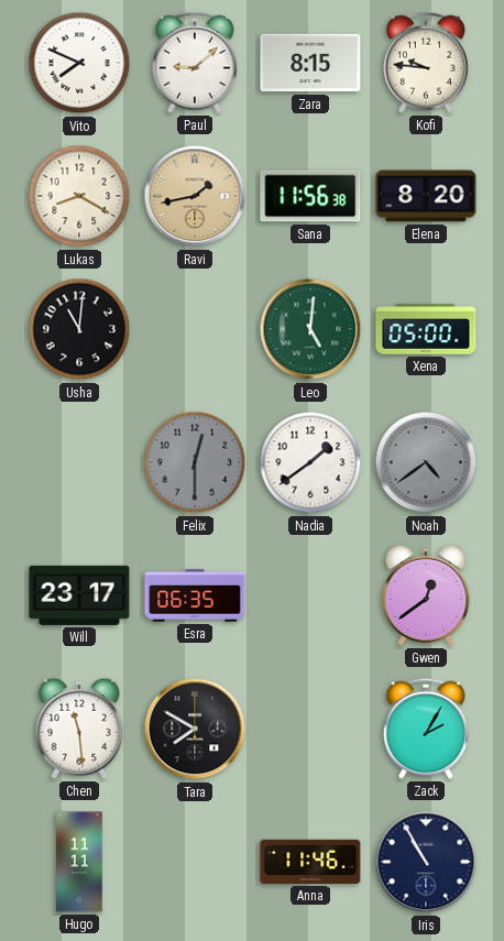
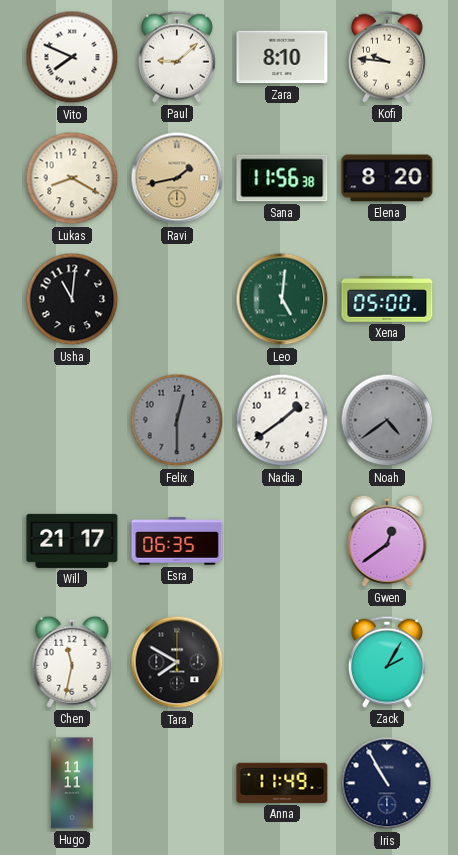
Zara: 8:15 -> 8:10
Will: 23:17 -> 21:17
Chen: 11:29 -> 11:32
Anna: 11:46 -> 11:49
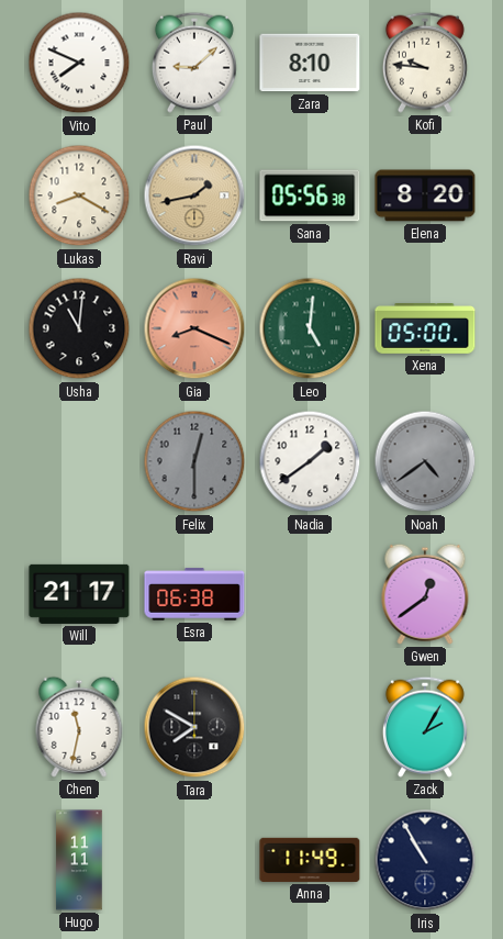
Sana: 11:56 -> 05:56
Gia: none -> 8:19
Esra: 06:35 -> 06:38
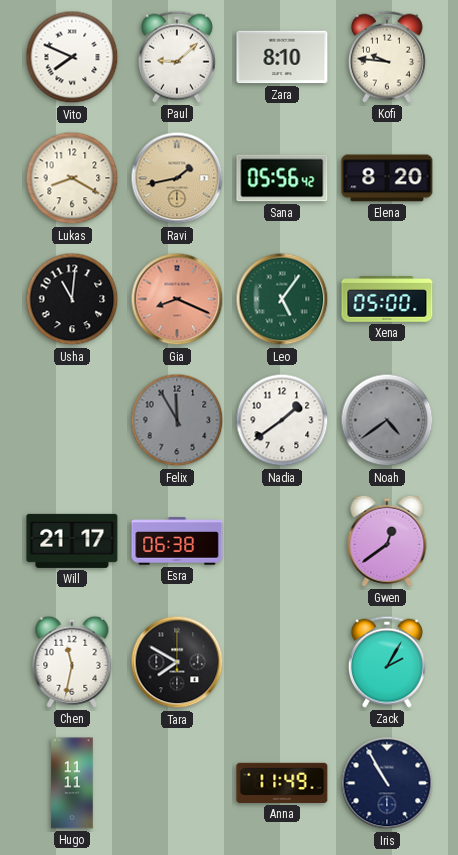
Sana: 05:56:38 -> 05:56:42
Leo: 5:01 -> 5:06
Felix: 12:30 -> 11:55
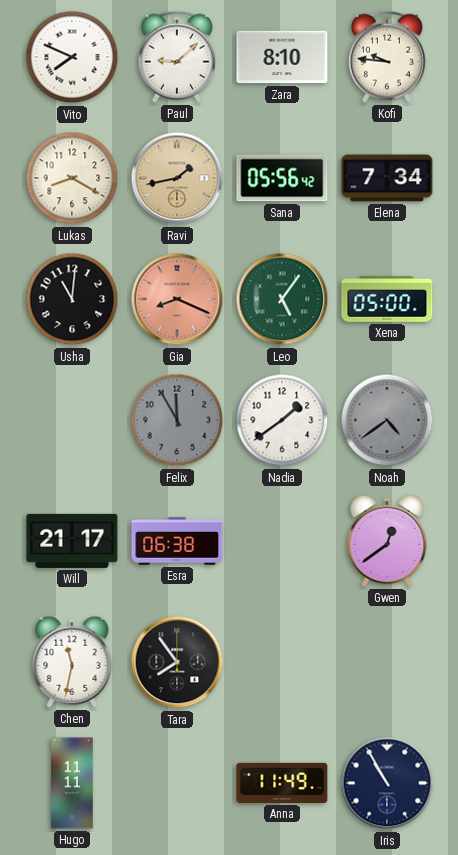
Elena: 8:20 -> 7:34
Tara: 7:50 -> 7:54
Zack: 2:05 -> none
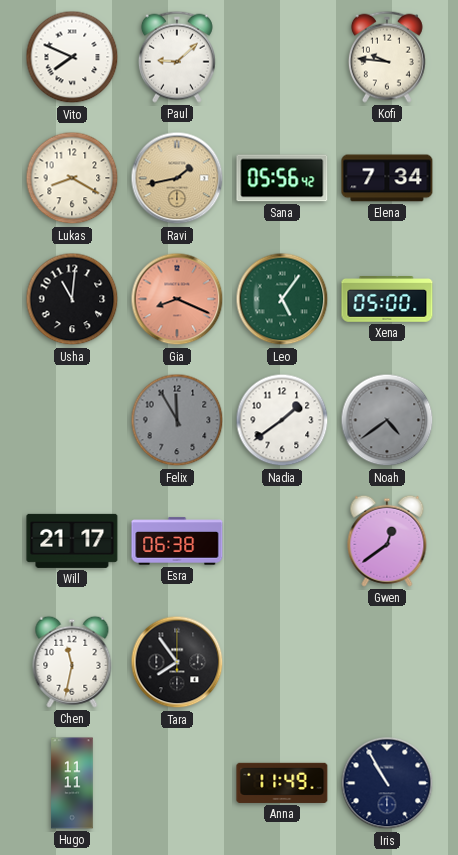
Zara: 8:10 -> none
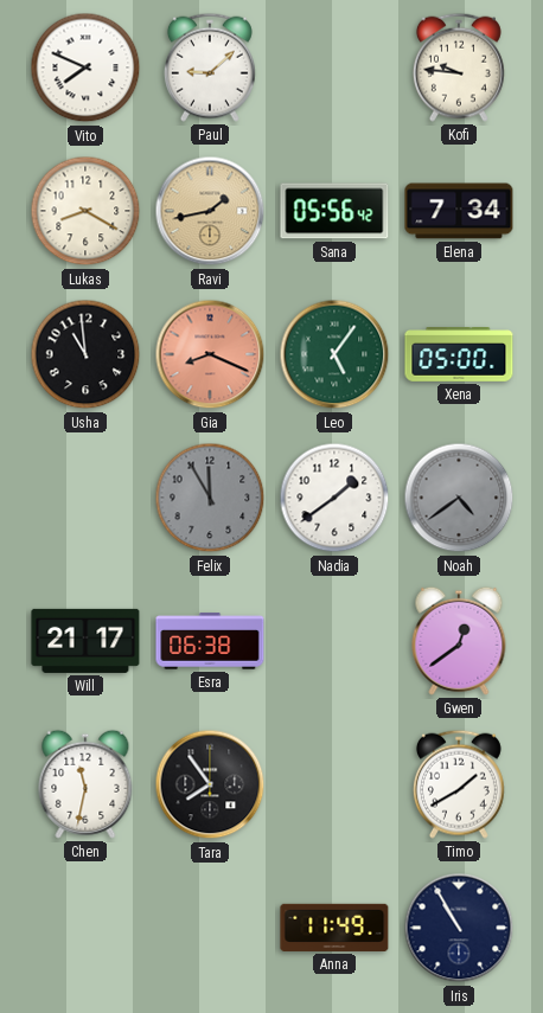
Usha: 11:01 -> 10:59
Timo: none -> 1:40
Hugo: 11:11 -> none
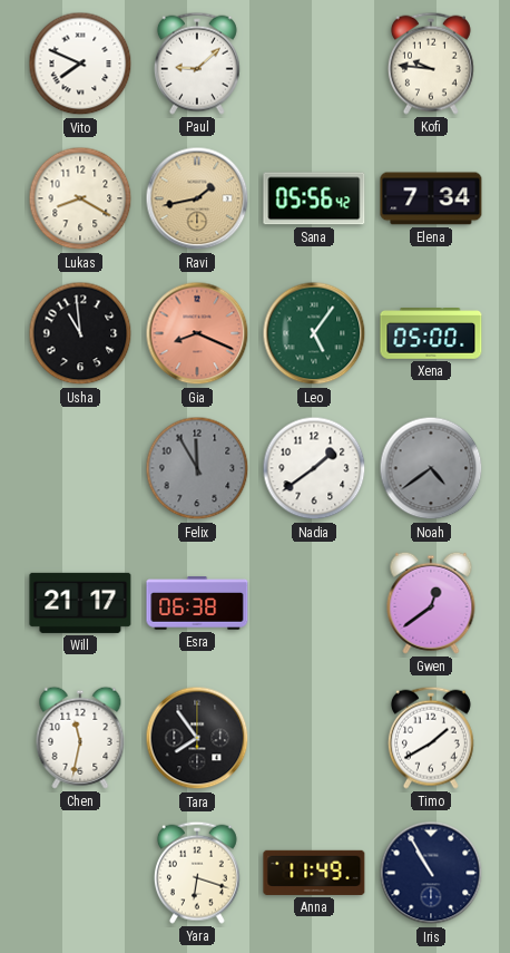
Yara: none -> 6:18
